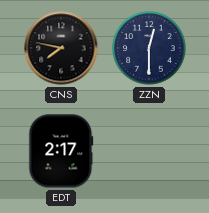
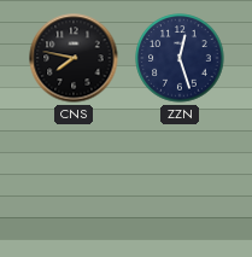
ZZN: 12:30 -> 12:27
EDT: 2:17 -> none
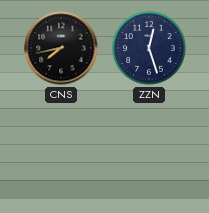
CNS: 7:47 -> 7:43
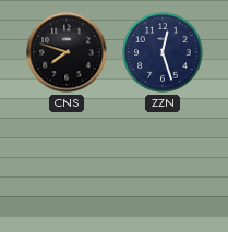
CNS: 7:43 -> 7:48
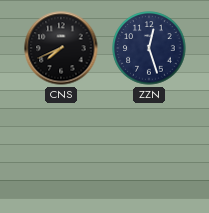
CNS: 7:48 -> 7:41
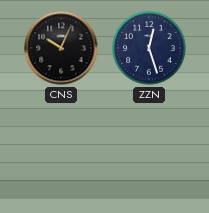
CNS: 7:41 -> 10:04
